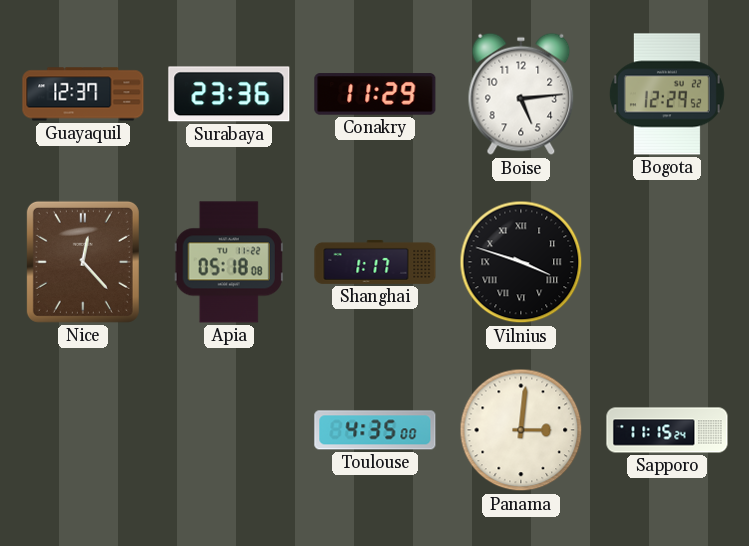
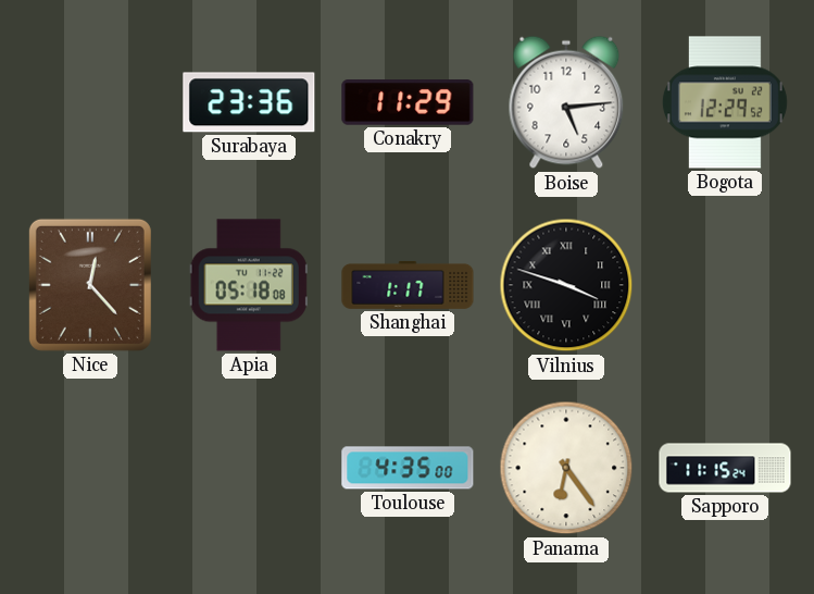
Guayaquil: 12:37 -> none
Panama: 3:01 -> 6:24
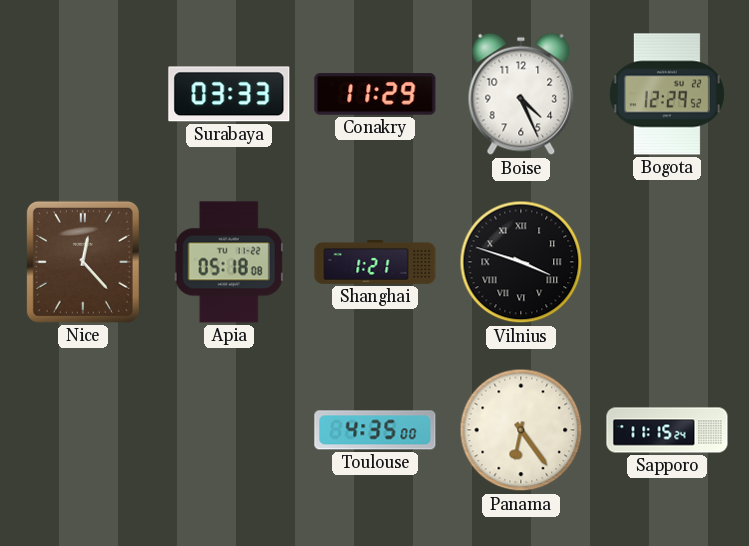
Surabaya: 23:36 -> 03:33
Boise: 5:14 -> 4:26
Shanghai: 1:17 -> 1:21
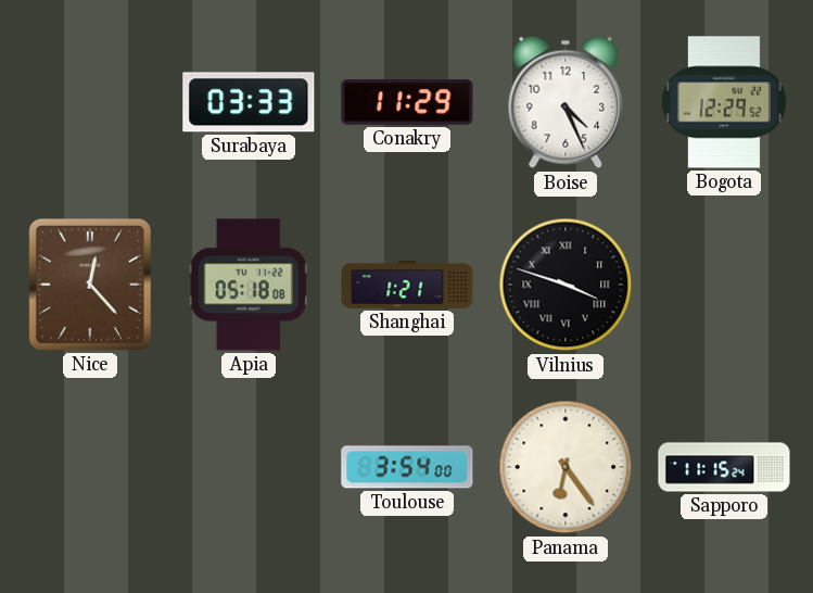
Toulouse: 4:35 -> 3:54
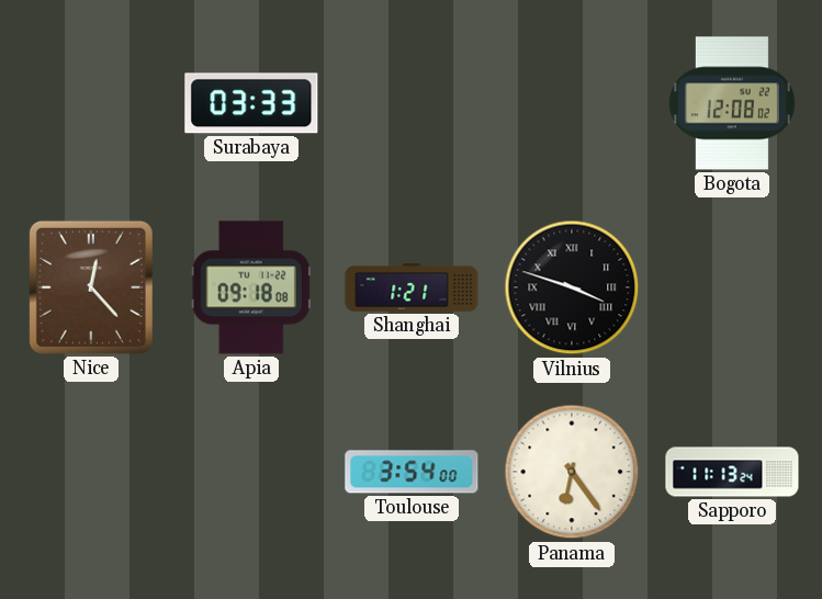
Conakry: 11:29 -> none
Boise: 4:26 -> none
Bogota: 12:29 -> 12:08
Apia: 05:18 -> 09:18
Sapporo: 11:15 -> 11:13
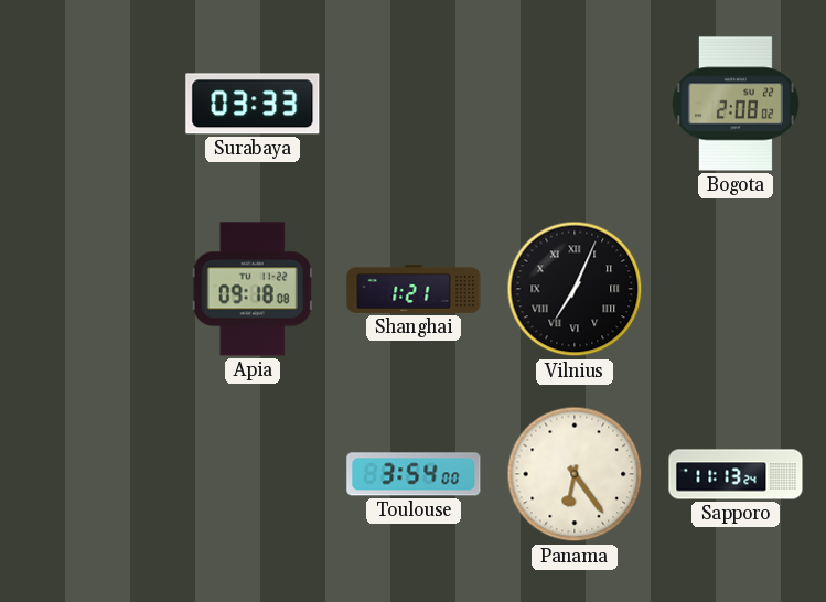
Bogota: 12:08 -> 2:08
Nice: 12:23 -> none
Vilnius: 3:48 -> 7:04
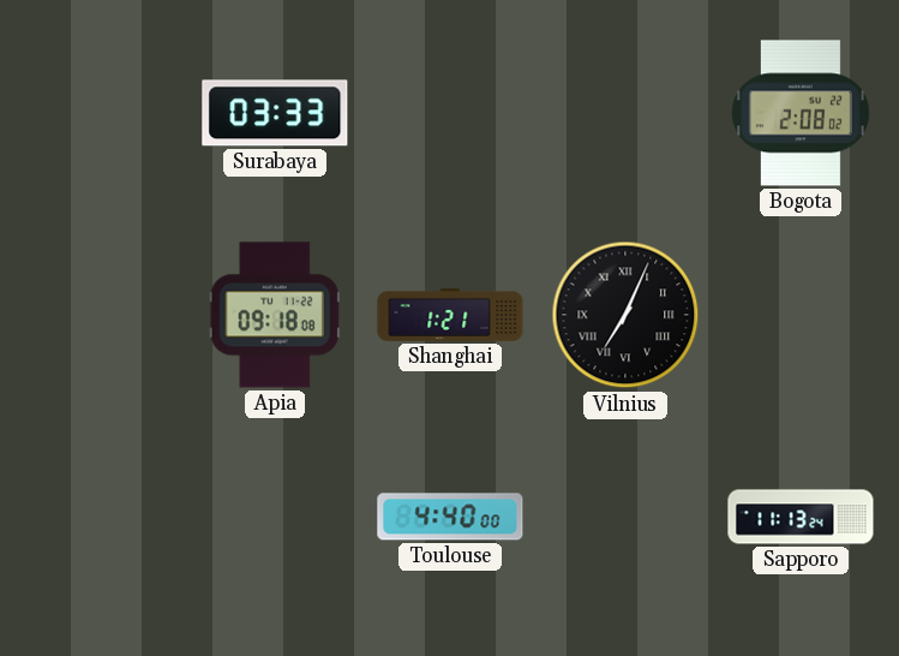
Toulouse: 3:54 -> 4:40
Panama: 6:24 -> none
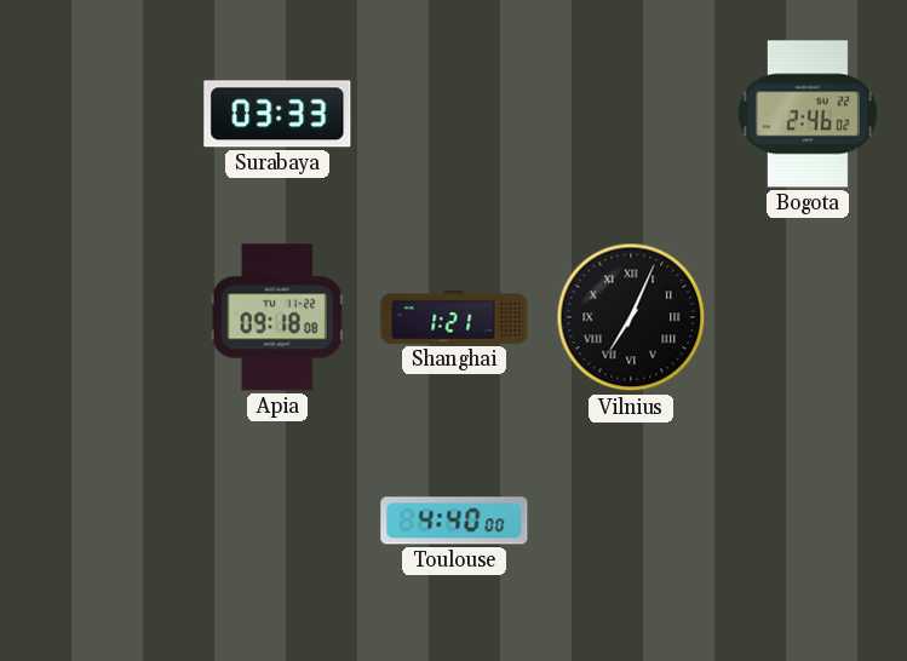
Bogota: 2:08 -> 2:46
Sapporo: 11:13 -> none
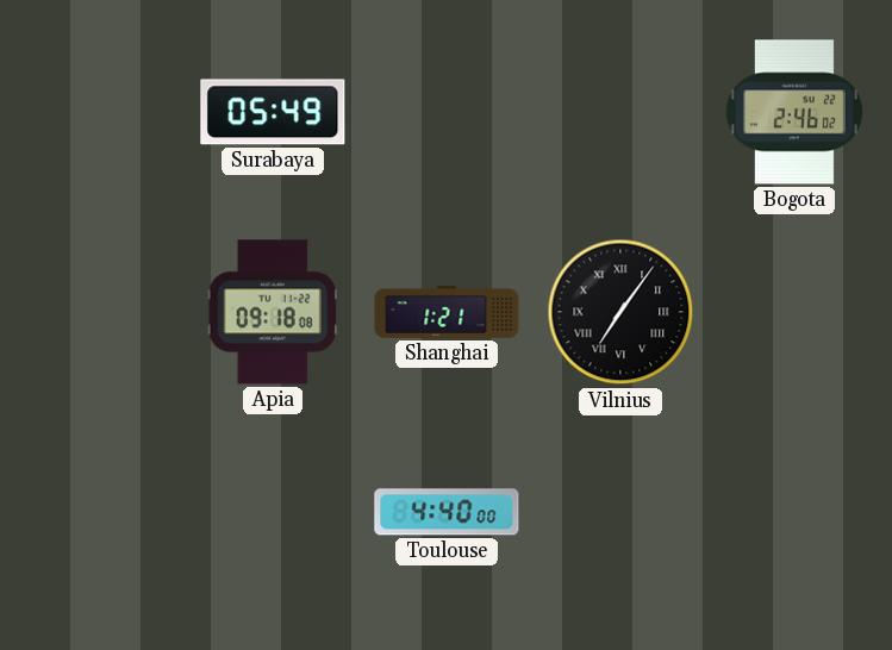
Surabaya: 03:33 -> 05:49
Vilnius: 7:04 -> 7:06
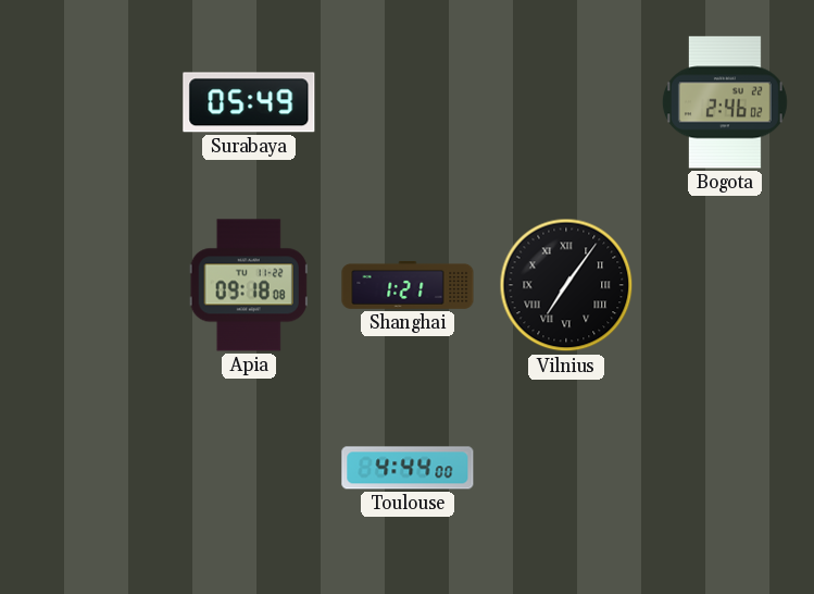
Toulouse: 4:40 -> 4:44
